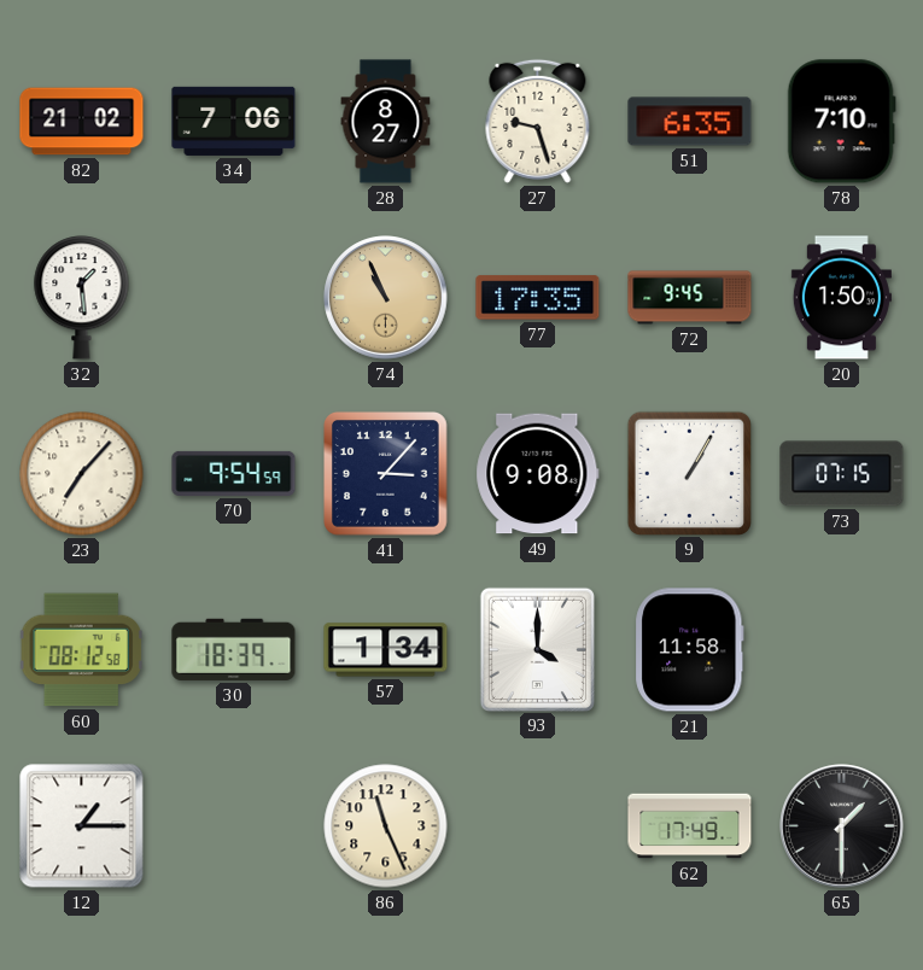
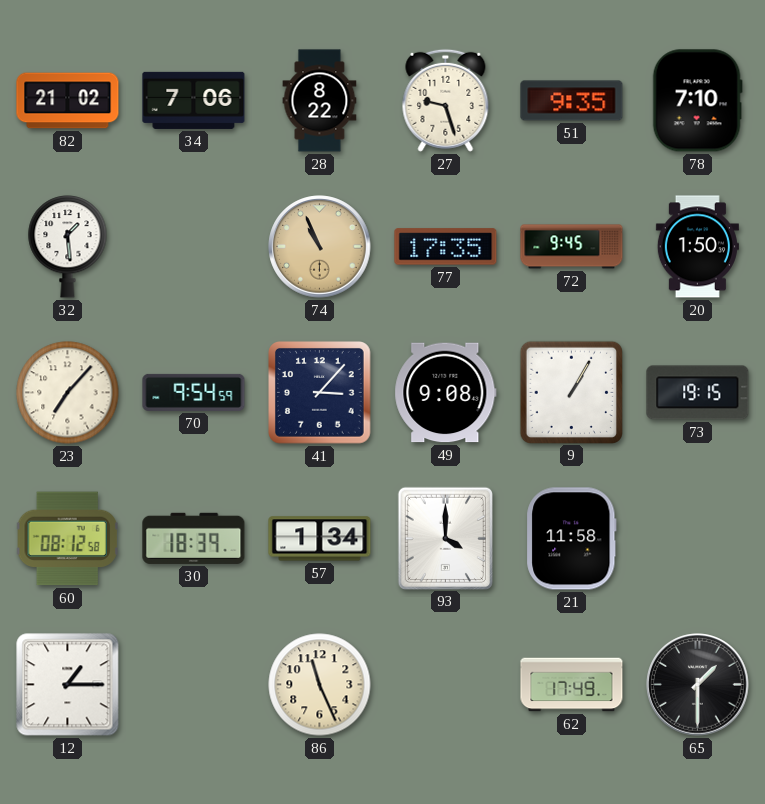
28: 8:27 -> 8:22
51: 6:35 -> 9:35
73: 07:15 -> 19:15
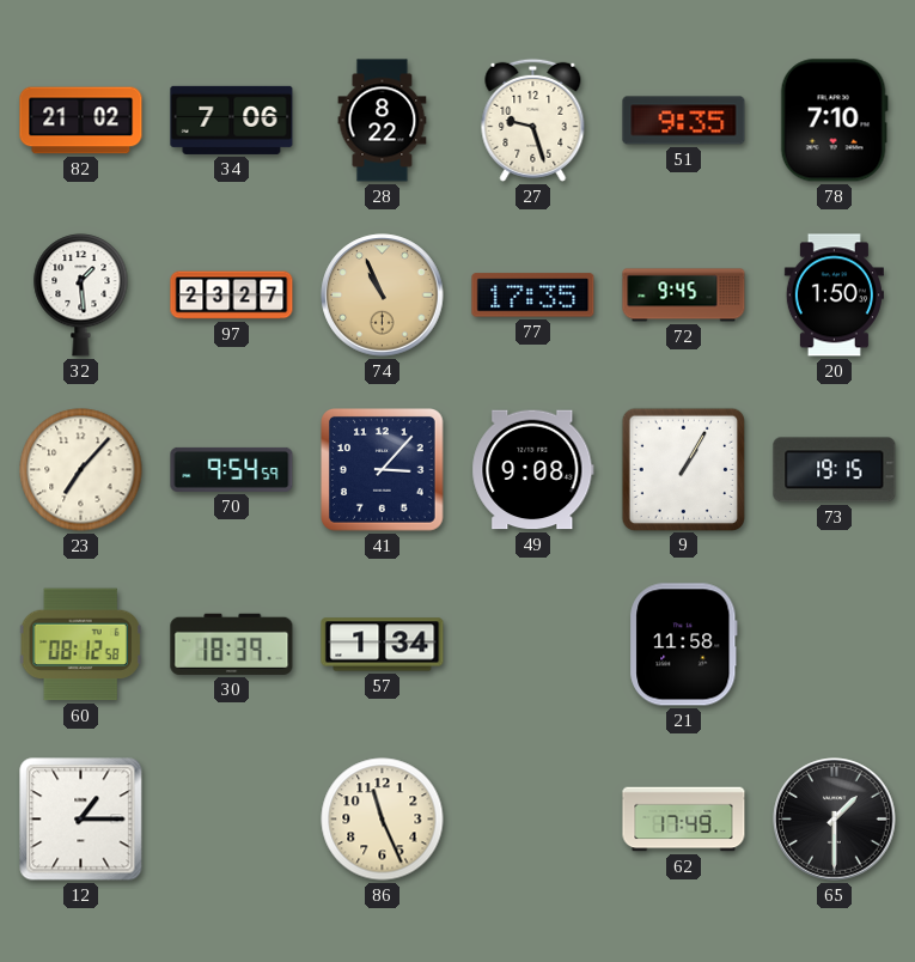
97: none -> 23:27
93: 4:00 -> none
